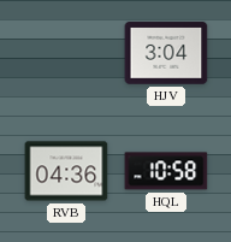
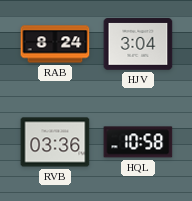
RAB: none -> 8:24
RVB: 04:36 -> 03:36
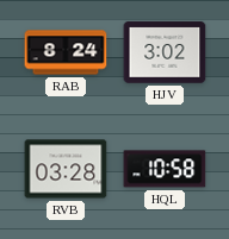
HJV: 3:04 -> 3:02
RVB: 03:36 -> 03:28
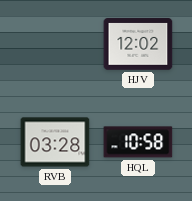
RAB: 8:24 -> none
HJV: 3:02 -> 12:02
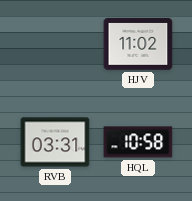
HJV: 12:02 -> 11:02
RVB: 03:28 -> 03:31
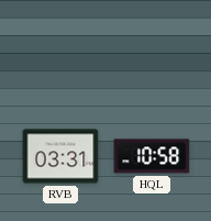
HJV: 11:02 -> none
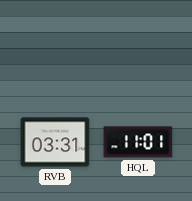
HQL: 10:58 -> 11:01
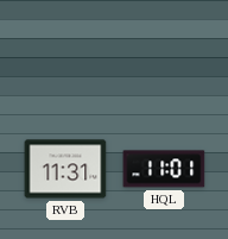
RVB: 03:31 -> 11:31
